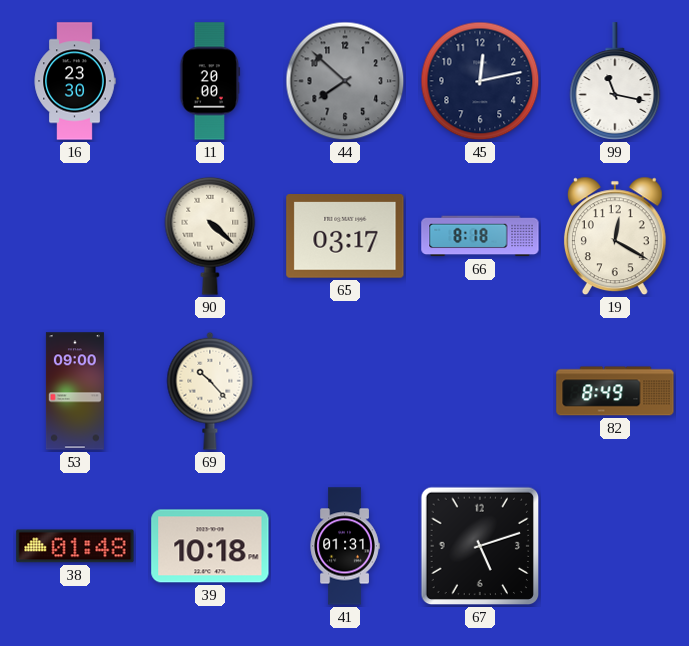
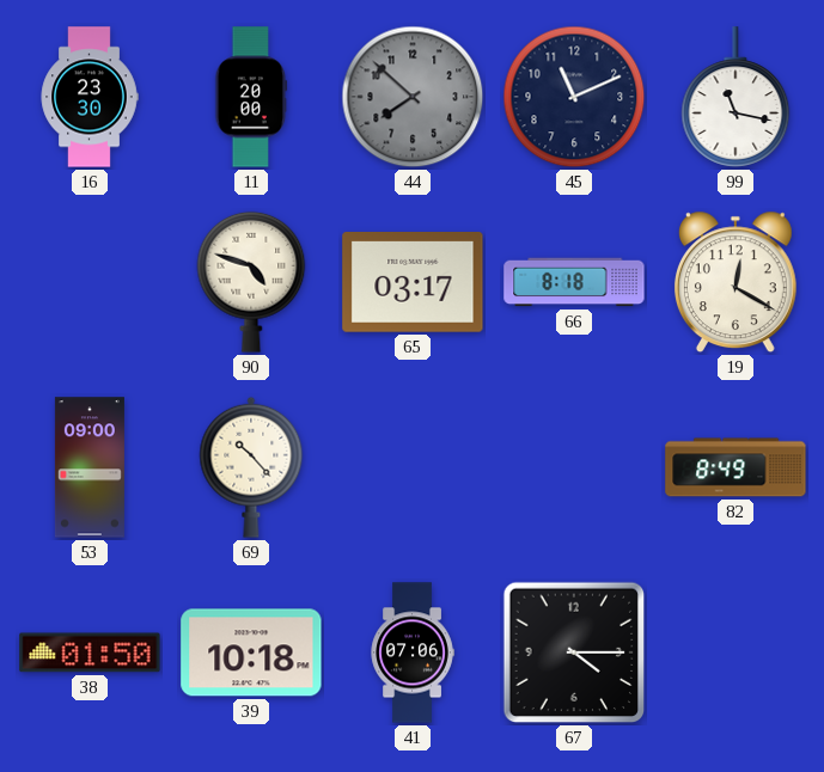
45: 12:13 -> 11:11
90: 4:22 -> 4:48
38: 01:48 -> 01:50
41: 01:31 -> 07:06
67: 5:12 -> 4:15
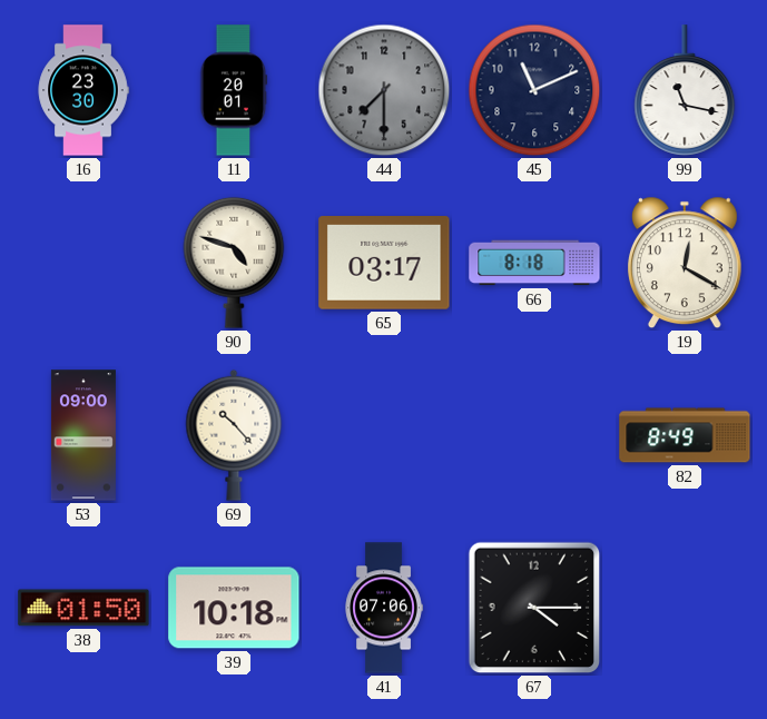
11: 20:00 -> 20:01
44: 7:52 -> 7:30
